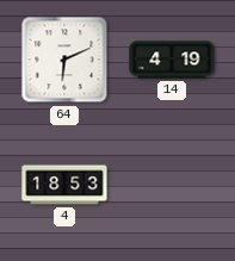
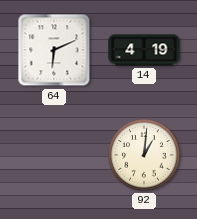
4: 18:53 -> none
92: none -> 1:01
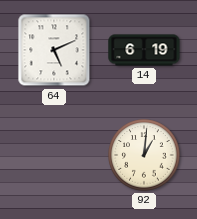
64: 6:11 -> 5:11
14: 4:19 -> 6:19
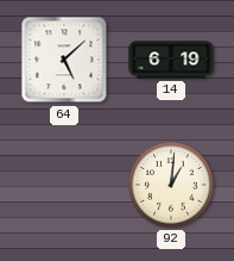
64: 5:11 -> 5:08
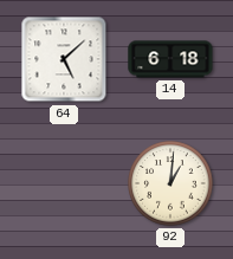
14: 6:19 -> 6:18
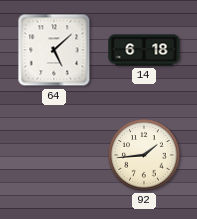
92: 1:01 -> 1:44
